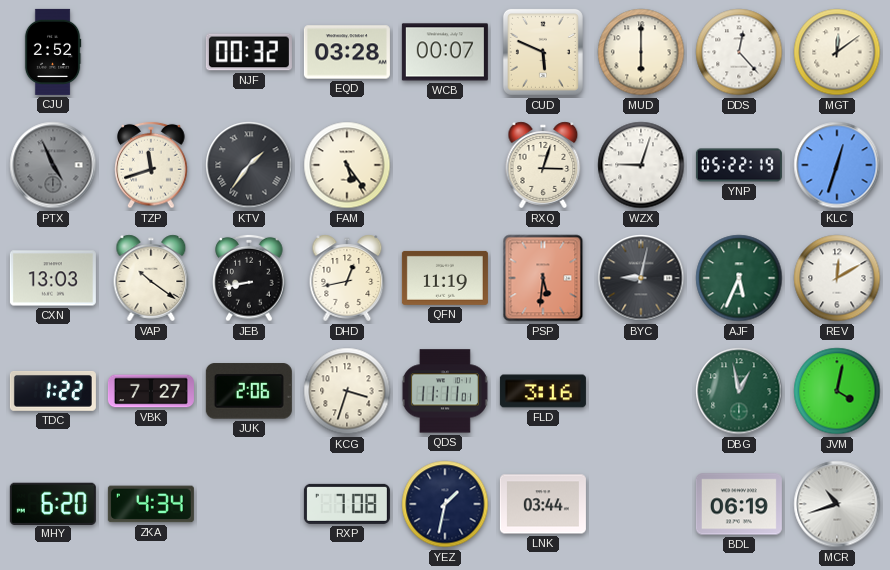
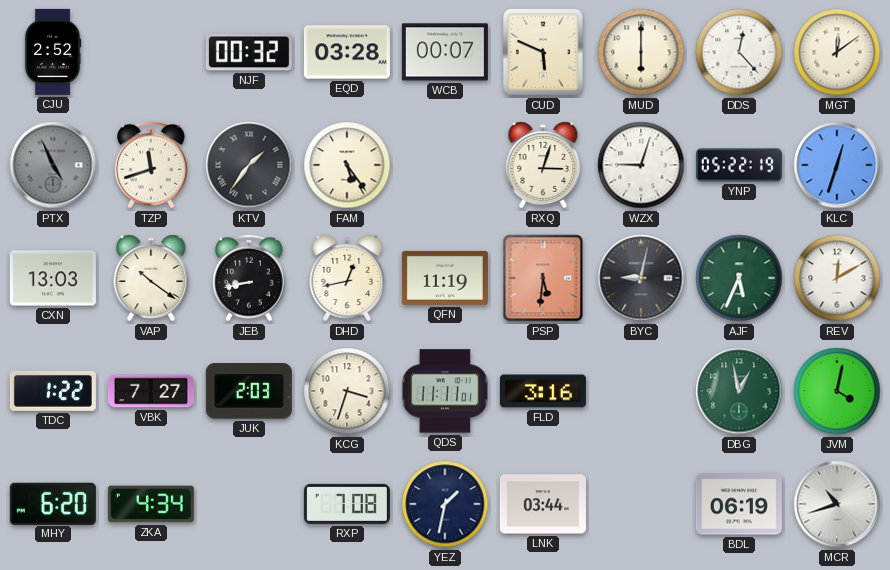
JUK: 2:06 -> 2:03
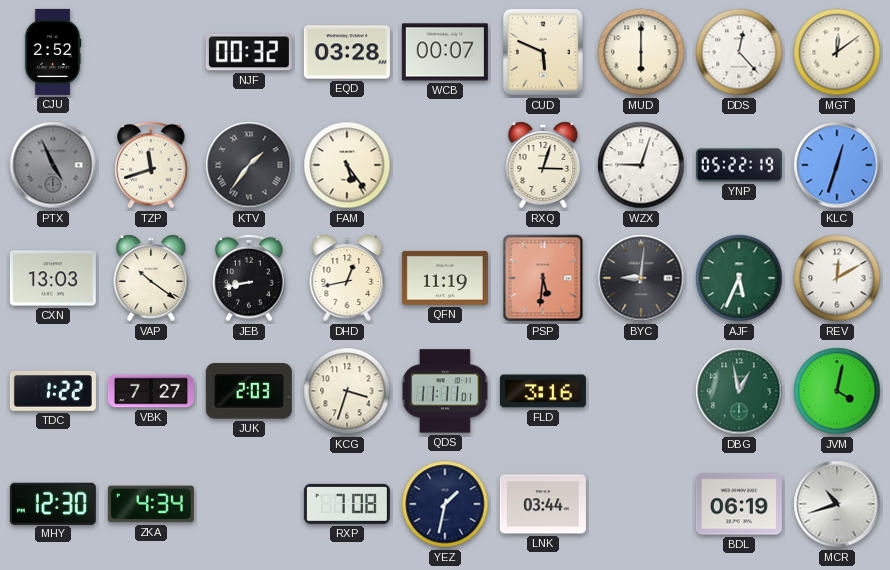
BYC: 9:02 -> 9:01
MHY: 6:20 -> 12:30
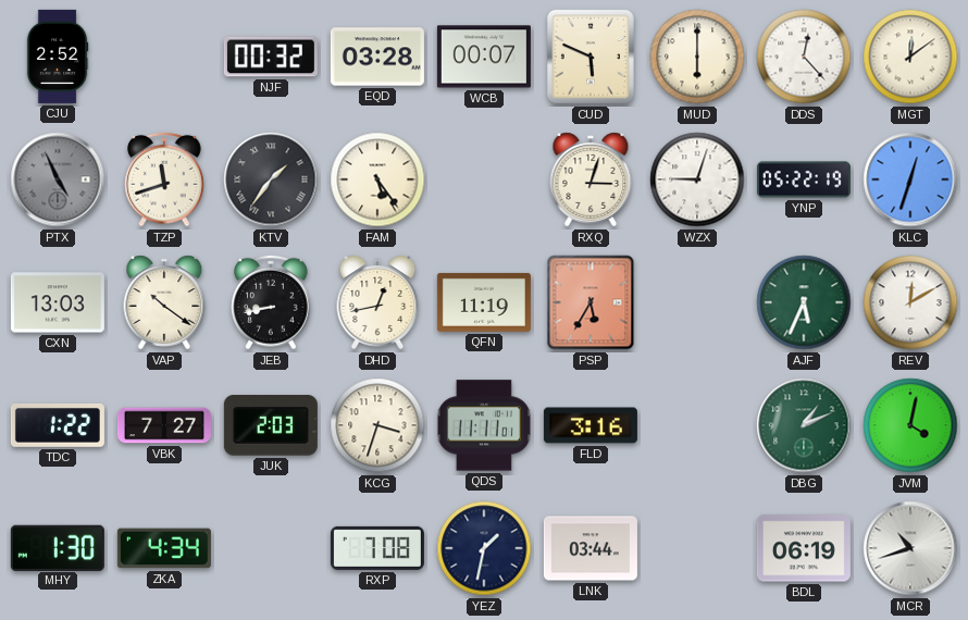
PSP: 5:31 -> 5:35
BYC: 9:01 -> none
DBG: 12:58 -> 1:11
MHY: 12:30 -> 1:30
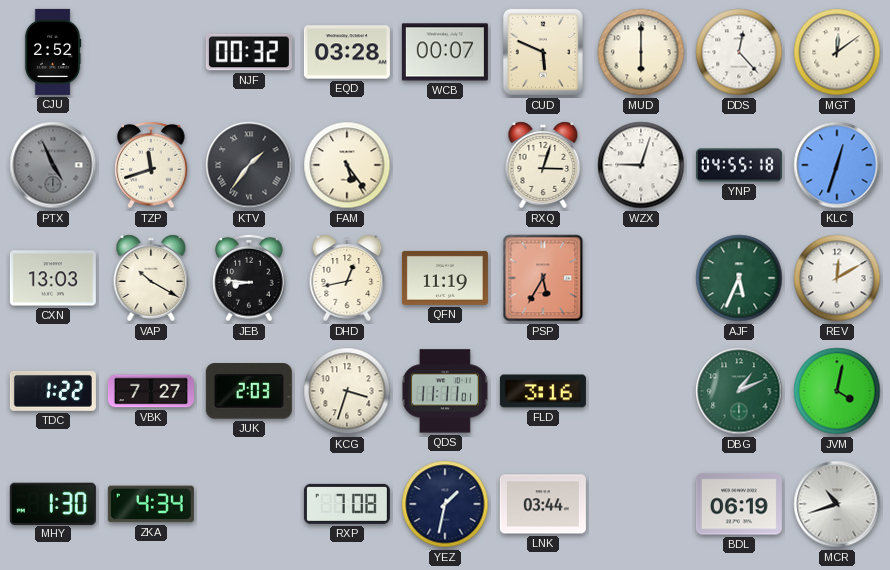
YNP: 05:22 -> 04:55
VAP: 10:21 -> 10:20
JEB: 8:43 -> 8:46
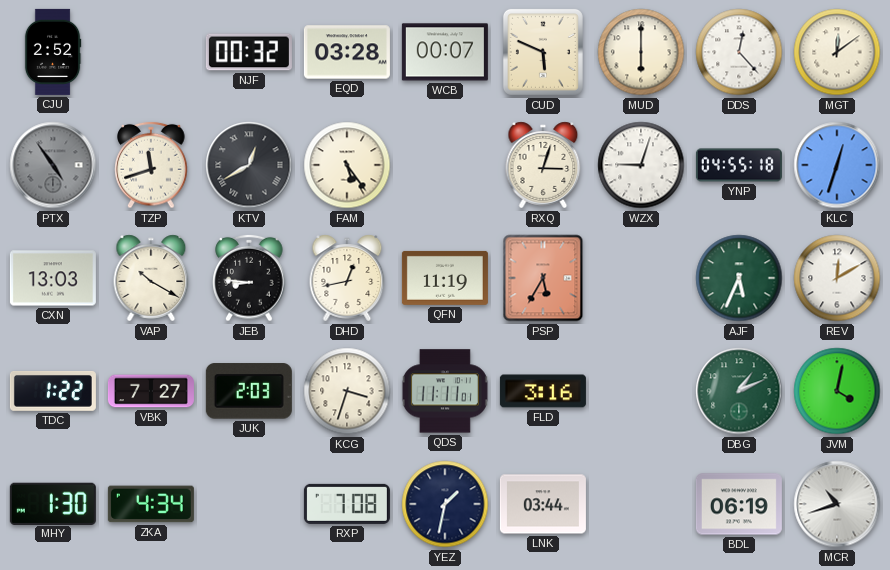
PTX: 4:56 -> 4:54
KTV: 1:36 -> 12:40
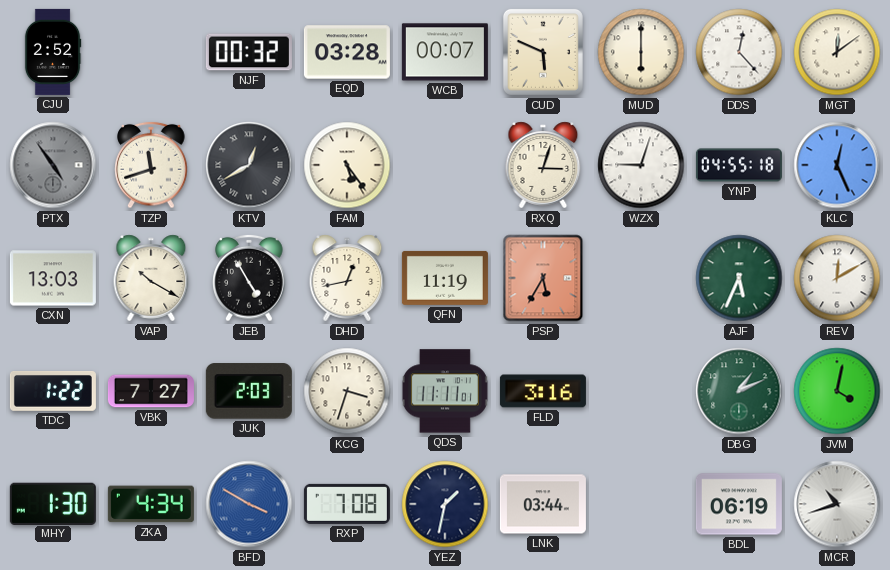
KLC: 12:33 -> 12:26
JEB: 8:46 -> 4:55
BFD: none -> 3:50
